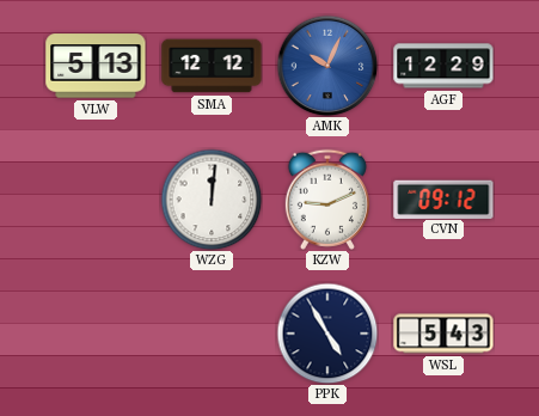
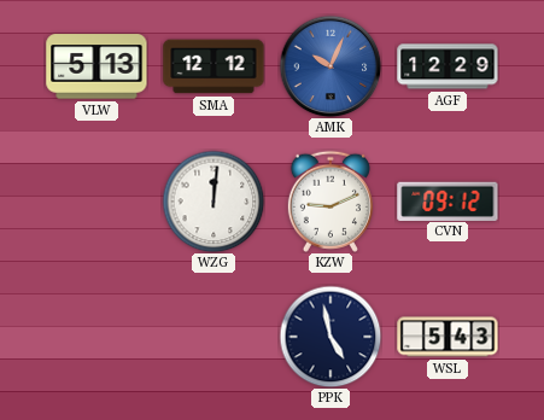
PPK: 4:55 -> 4:58
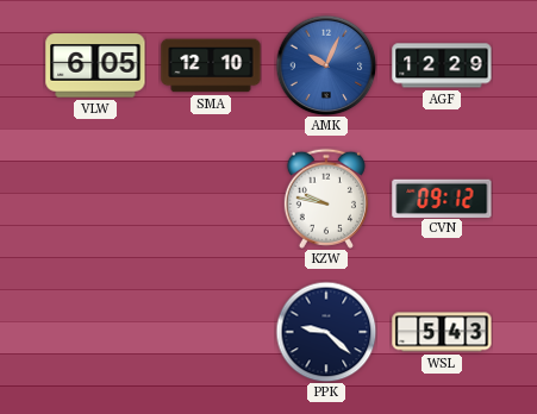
VLW: 5:13 -> 6:05
SMA: 12:12 -> 12:10
WZG: 12:01 -> none
KZW: 9:11 -> 9:47
PPK: 4:58 -> 9:22
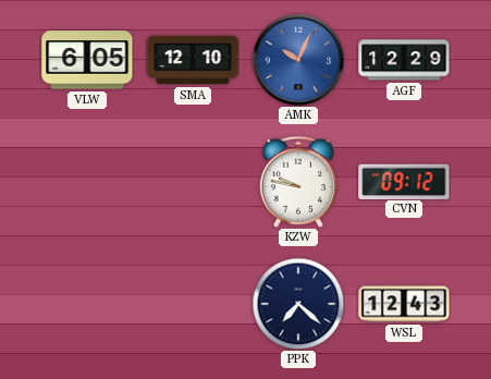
PPK: 9:22 -> 7:22
WSL: 5:43 -> 12:43
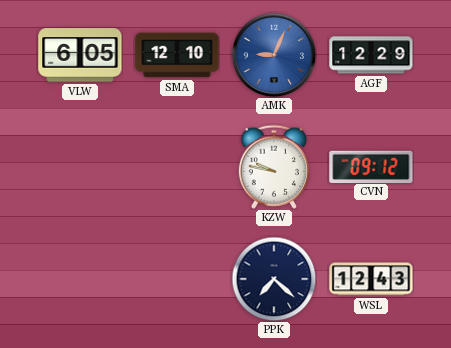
AMK: 10:04 -> 9:04
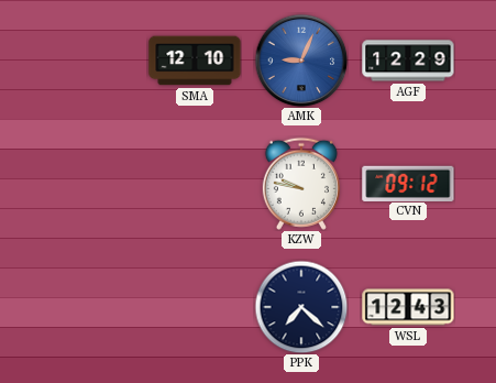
VLW: 6:05 -> none
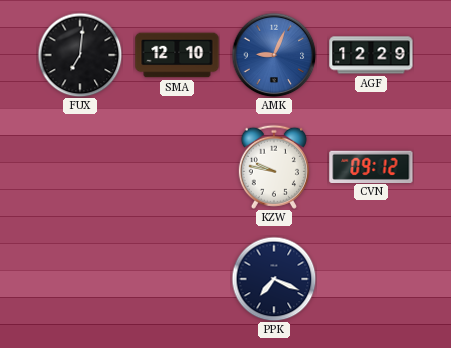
FUX: none -> 7:01
PPK: 7:22 -> 7:19
WSL: 12:43 -> none
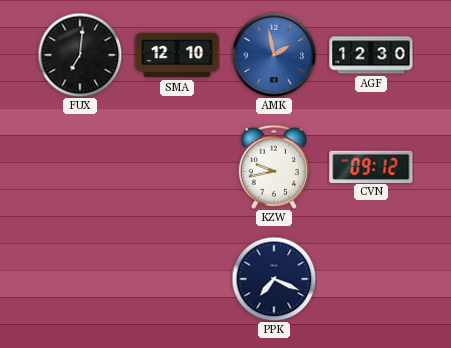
AMK: 9:04 -> 1:58
AGF: 12:29 -> 12:30
KZW: 9:47 -> 9:43
